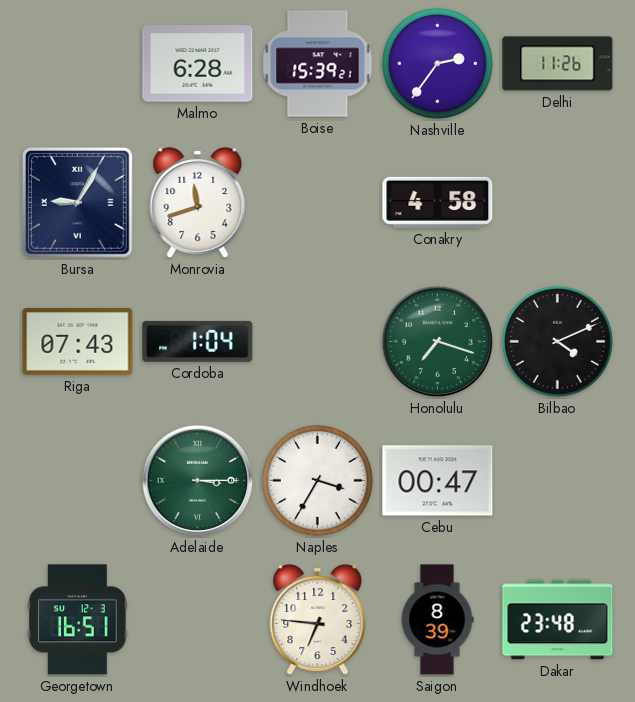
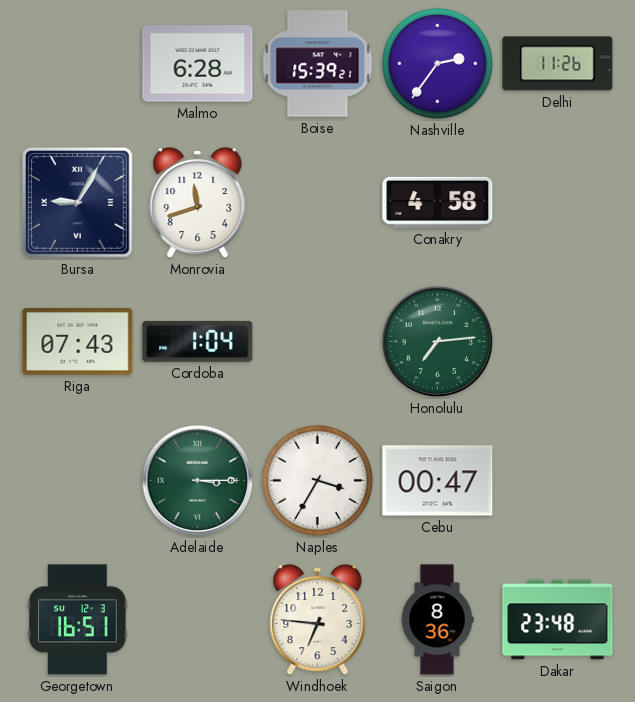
Honolulu: 7:18 -> 7:14
Bilbao: 4:11 -> none
Saigon: 8:39 -> 8:36
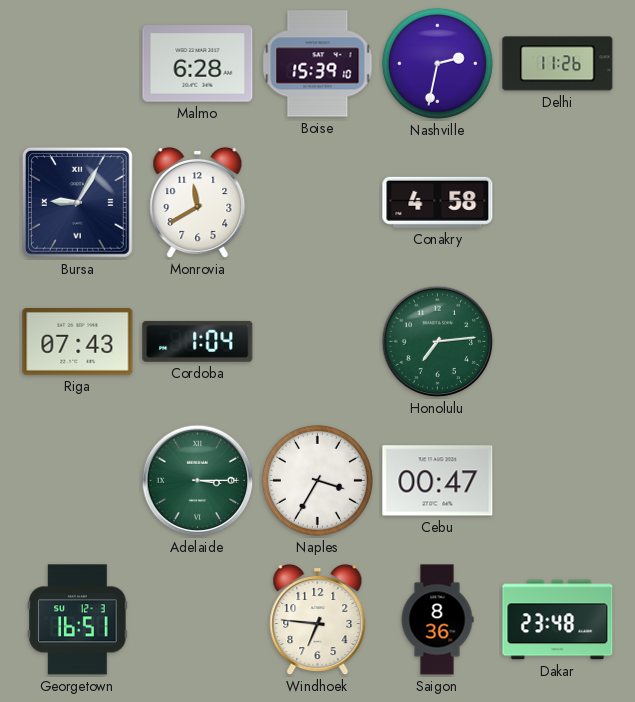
Boise: 15:39:21 -> 15:39:10
Nashville: 2:36 -> 2:32
Monrovia: 11:42 -> 11:40
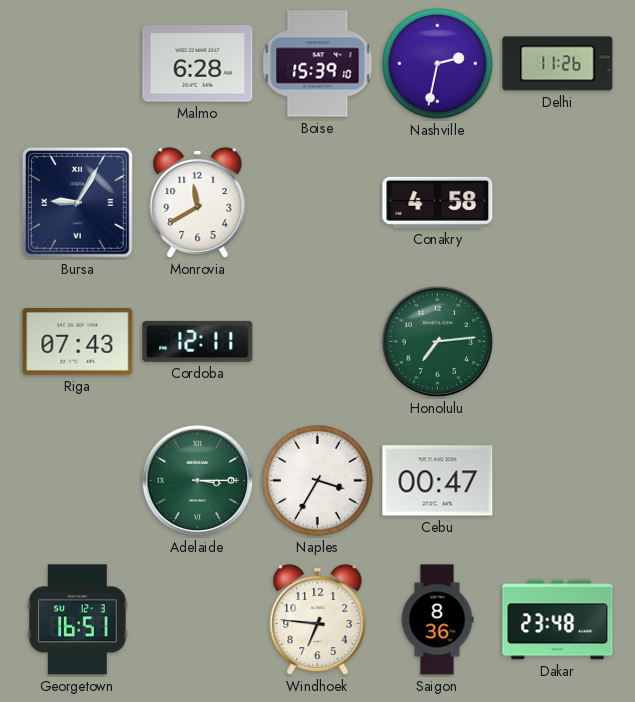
Cordoba: 1:04 -> 12:11
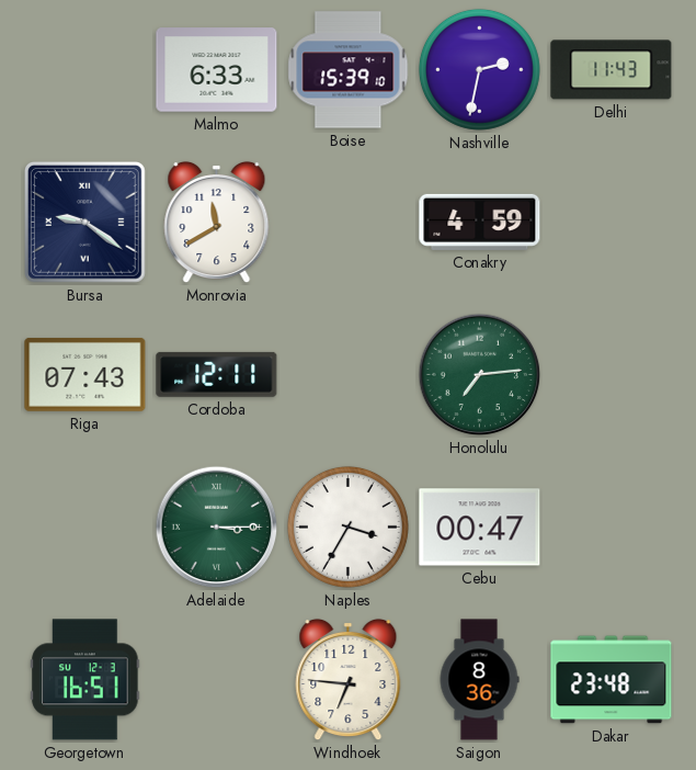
Malmo: 6:28 -> 6:33
Delhi: 11:26 -> 11:43
Bursa: 9:05 -> 9:21
Conakry: 4:58 -> 4:59
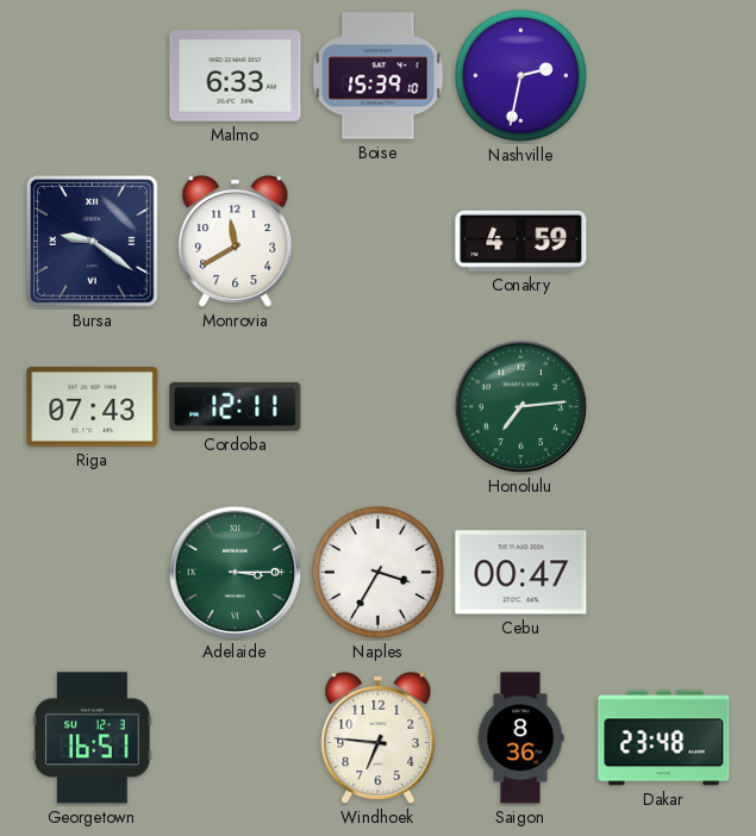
Delhi: 11:43 -> none
